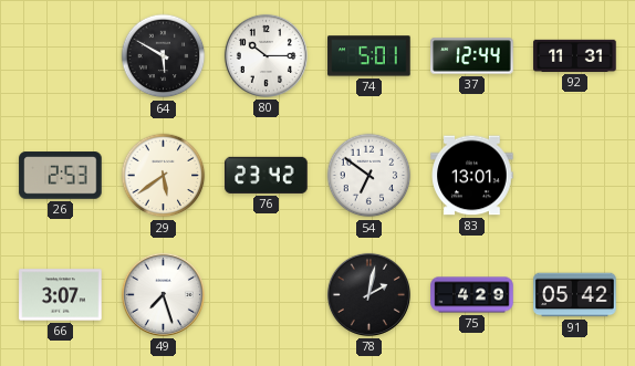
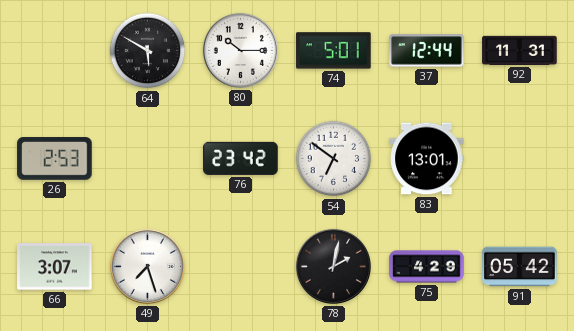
29: 5:39 -> none
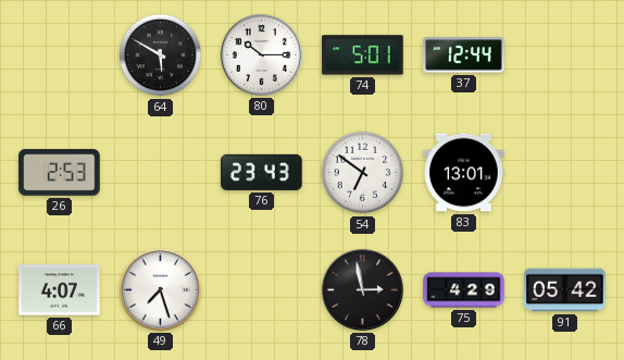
92: 11:31 -> none
76: 23:42 -> 23:43
66: 3:07 -> 4:07
78: 2:02 -> 2:58
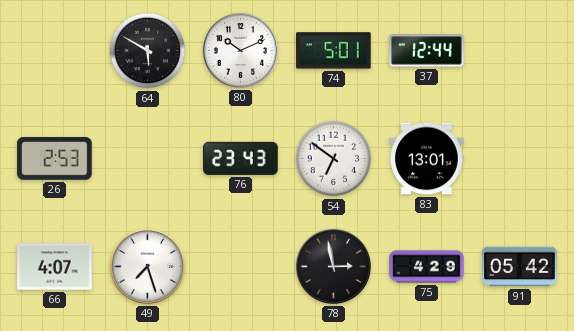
80: 10:15 -> 10:11
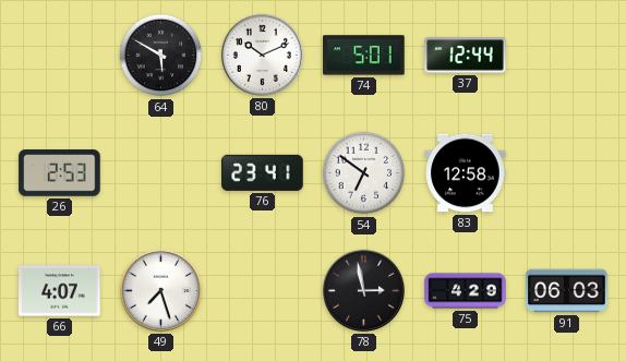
76: 23:43 -> 23:41
83: 13:01 -> 12:58
91: 05:42 -> 06:03
